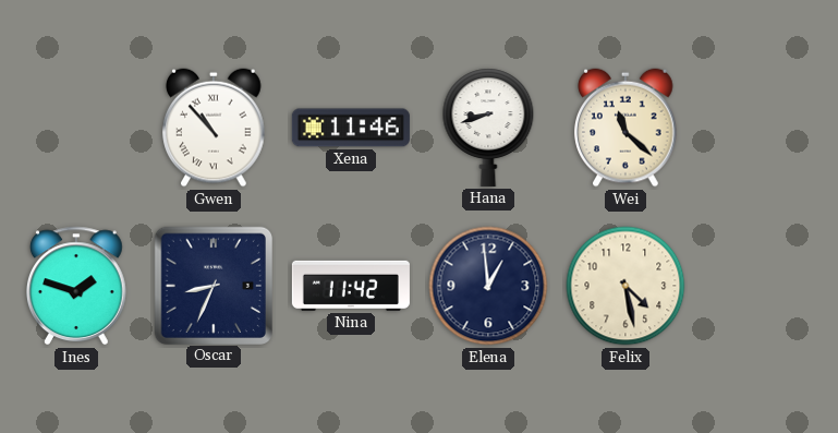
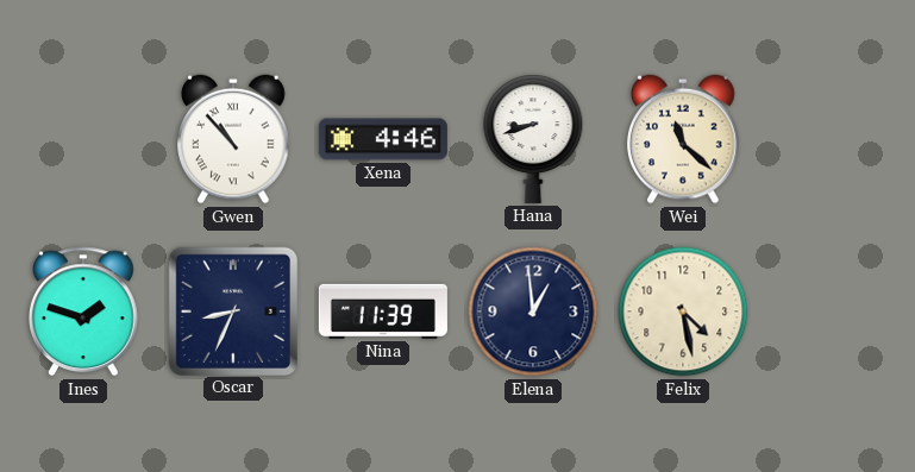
Xena: 11:46 -> 4:46
Nina: 11:42 -> 11:39
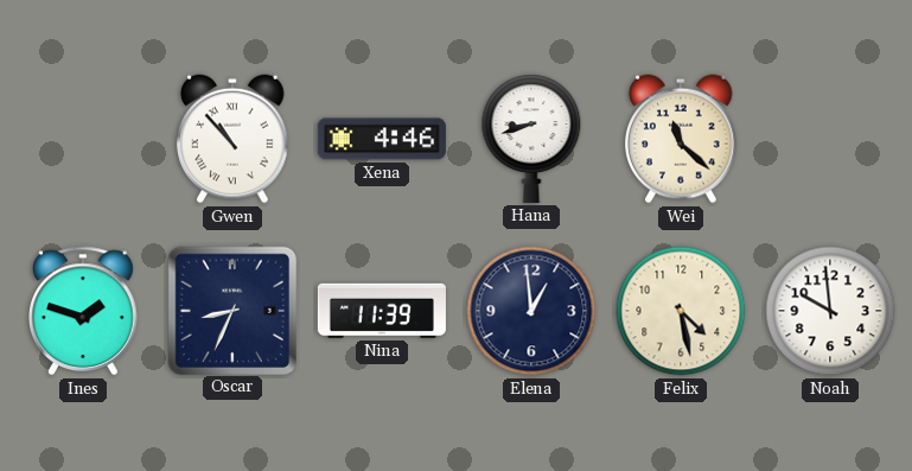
Noah: none -> 9:59
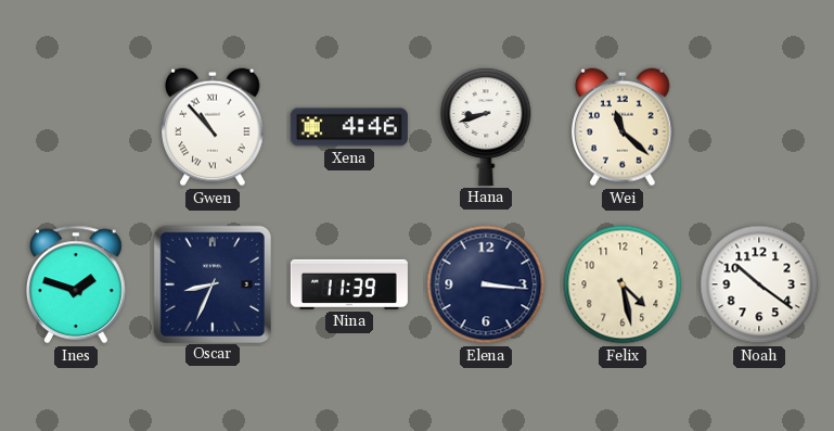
Elena: 12:59 -> 3:16
Noah: 9:59 -> 10:21
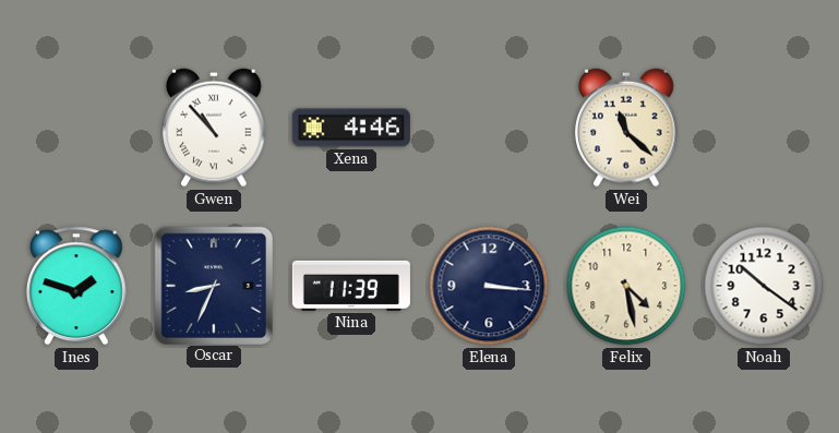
Hana: 8:42 -> none
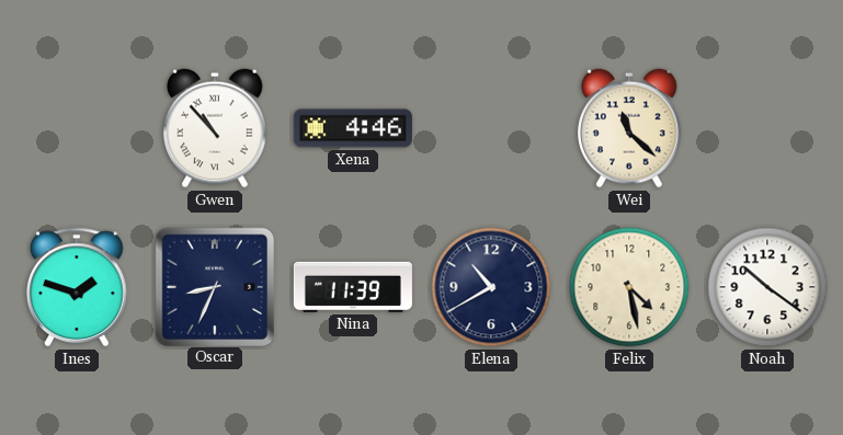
Elena: 3:16 -> 10:40
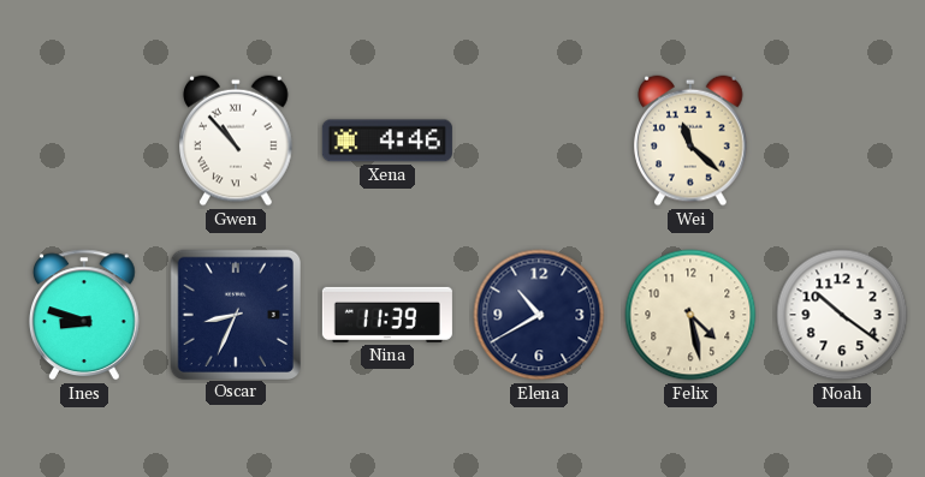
Ines: 1:48 -> 8:48
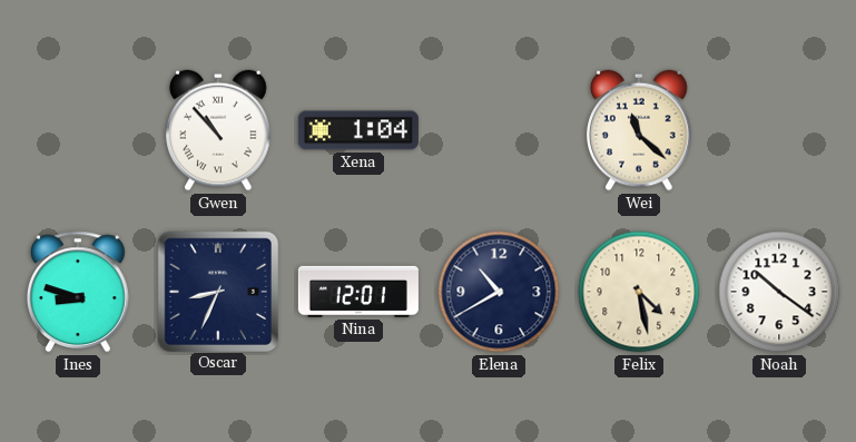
Xena: 4:46 -> 1:04
Nina: 11:39 -> 12:01
